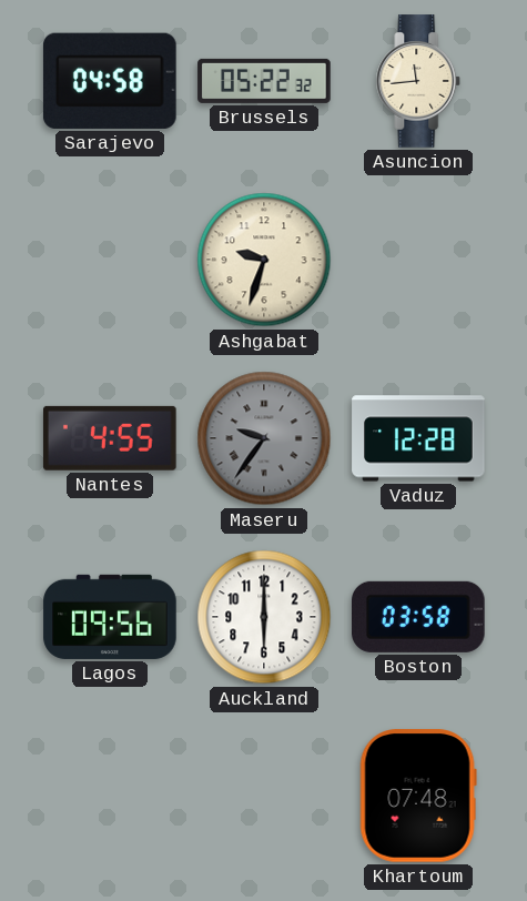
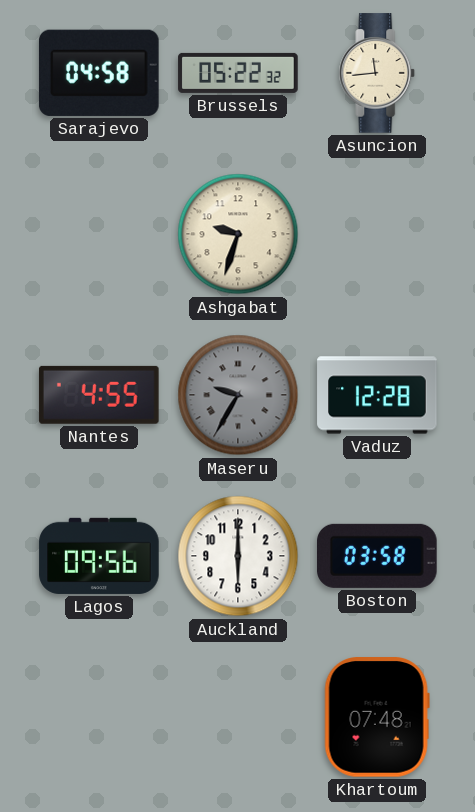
Maseru: 9:36 -> 9:35
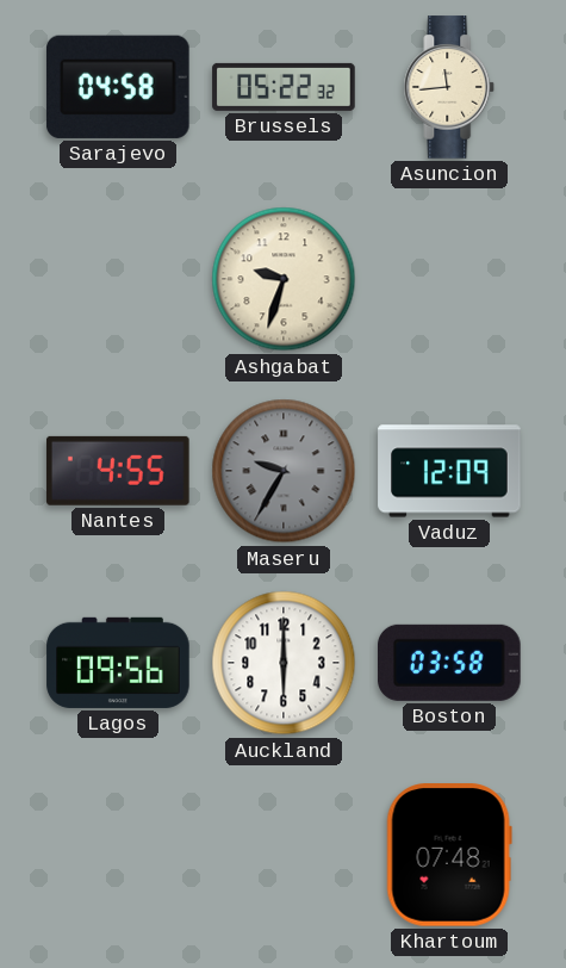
Vaduz: 12:28 -> 12:09
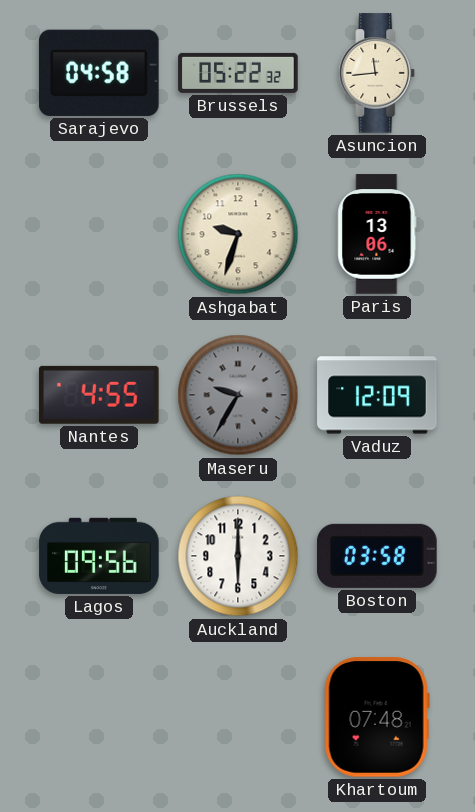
Paris: none -> 13:06
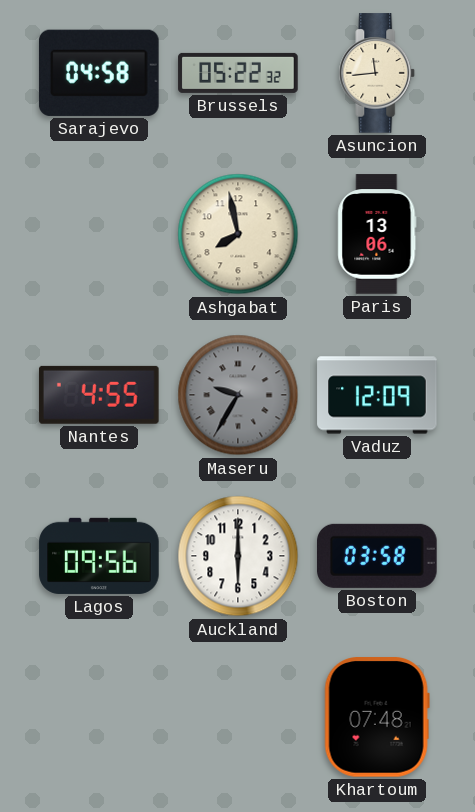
Ashgabat: 9:33 -> 7:58
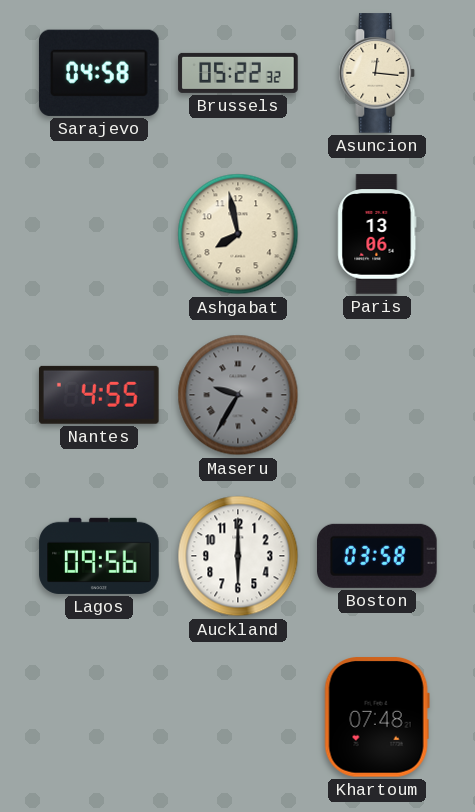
Asuncion: 11:44 -> 12:16
Vaduz: 12:09 -> none
